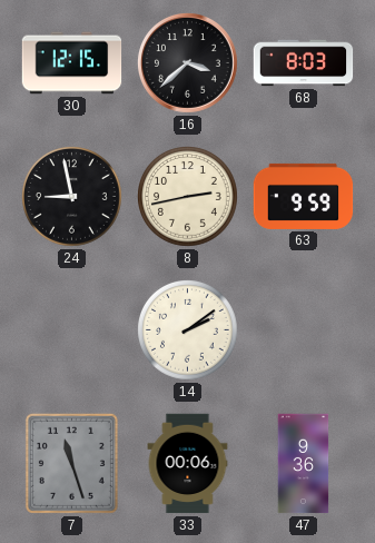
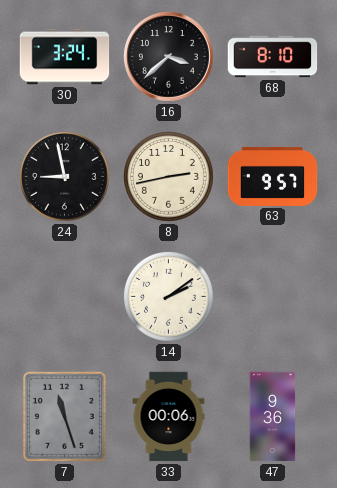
30: 12:15 -> 3:24
68: 8:03 -> 8:10
63: 9:59 -> 9:57
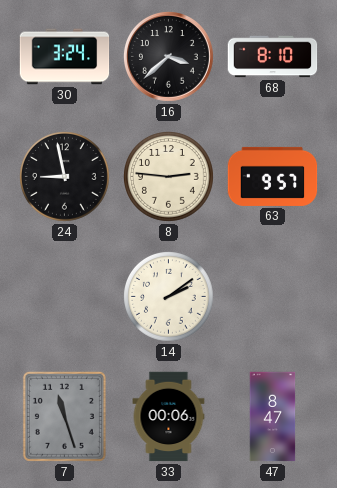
8: 2:43 -> 2:46
47: 9:36 -> 8:47
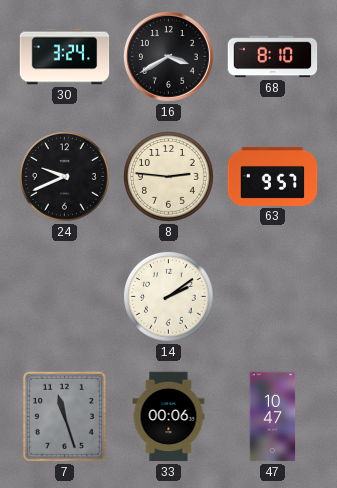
16: 3:38 -> 3:40
24: 8:58 -> 9:41
47: 8:47 -> 10:47
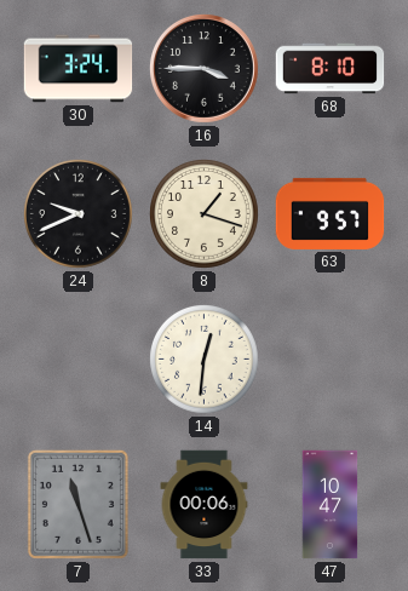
16: 3:40 -> 3:45
8: 2:46 -> 1:18
14: 2:09 -> 12:31
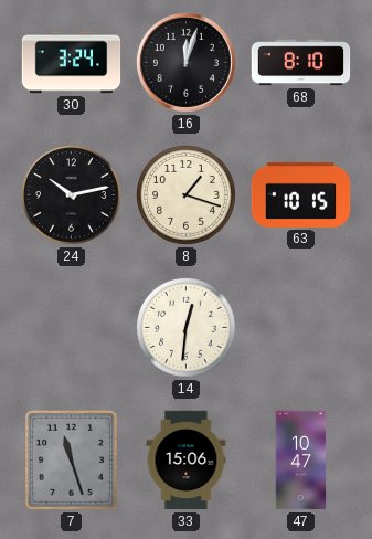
16: 3:45 -> 12:03
24: 9:41 -> 10:13
63: 9:57 -> 10:15
33: 00:06 -> 15:06
